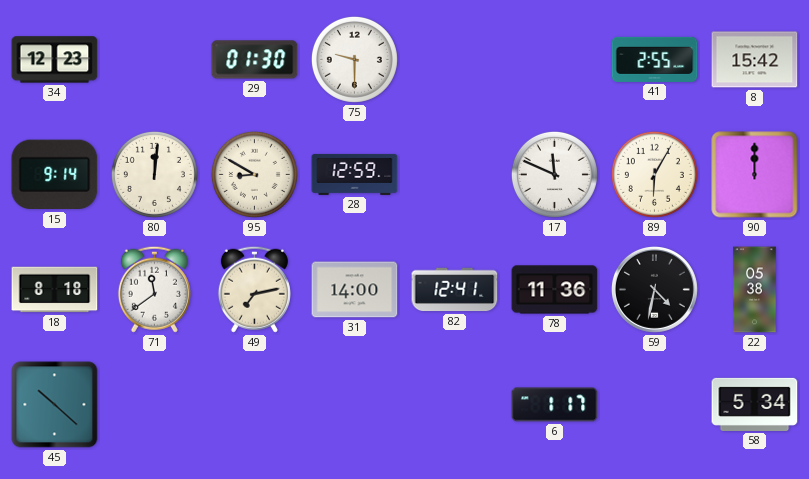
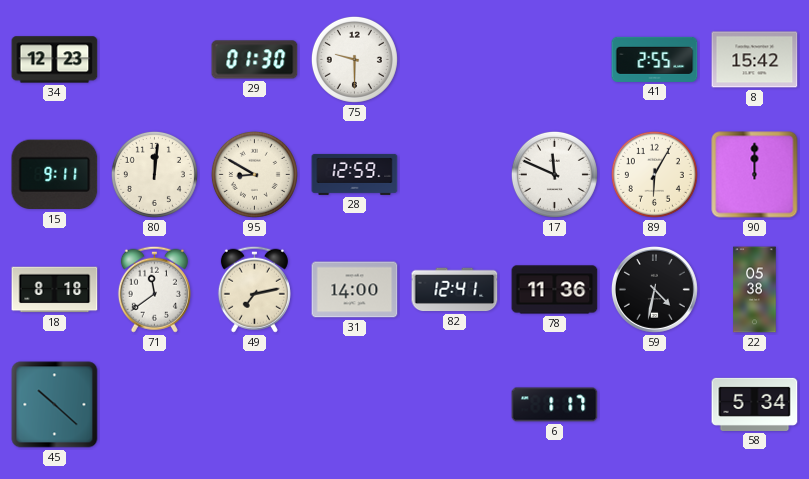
15: 9:14 -> 9:11
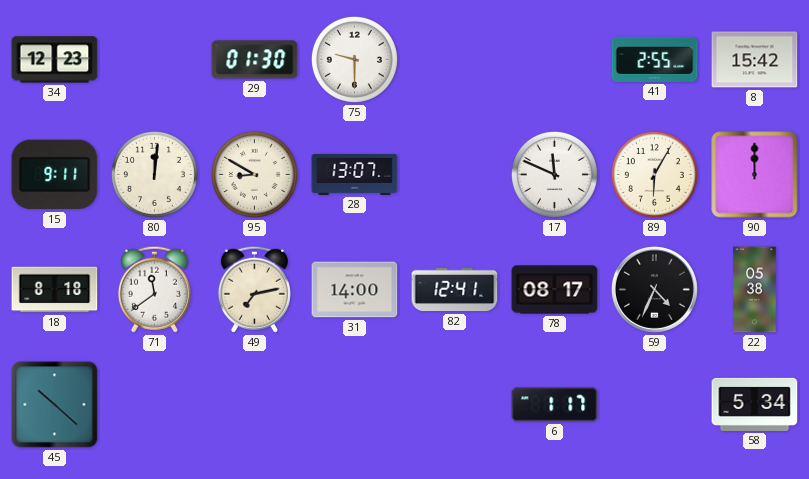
28: 12:59 -> 13:07
78: 11:36 -> 08:17
59: 4:32 -> 4:34
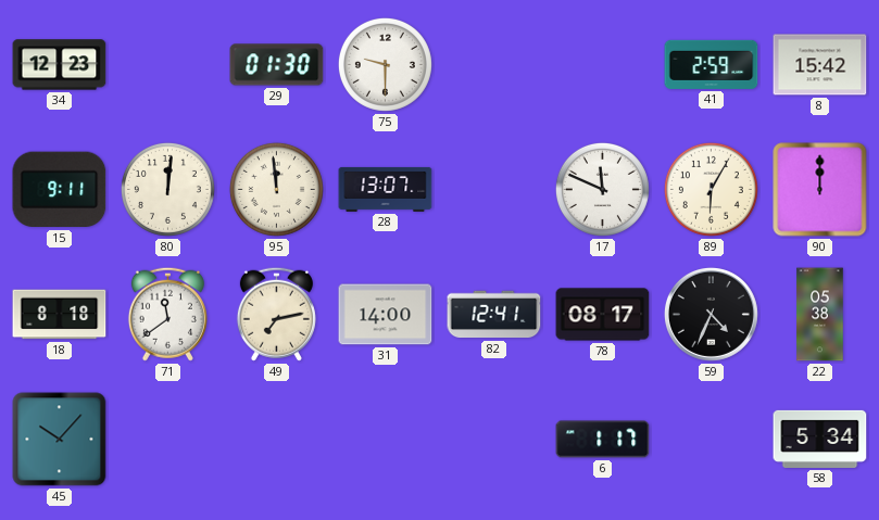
41: 2:55 -> 2:59
95: 8:50 -> 11:59
45: 10:22 -> 10:07
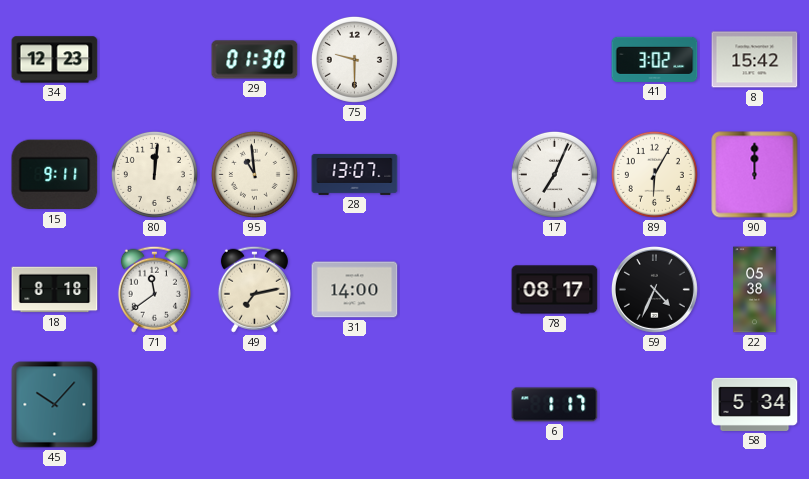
41: 2:59 -> 3:02
95: 11:59 -> 10:59
17: 11:49 -> 7:04
82: 12:41 -> none
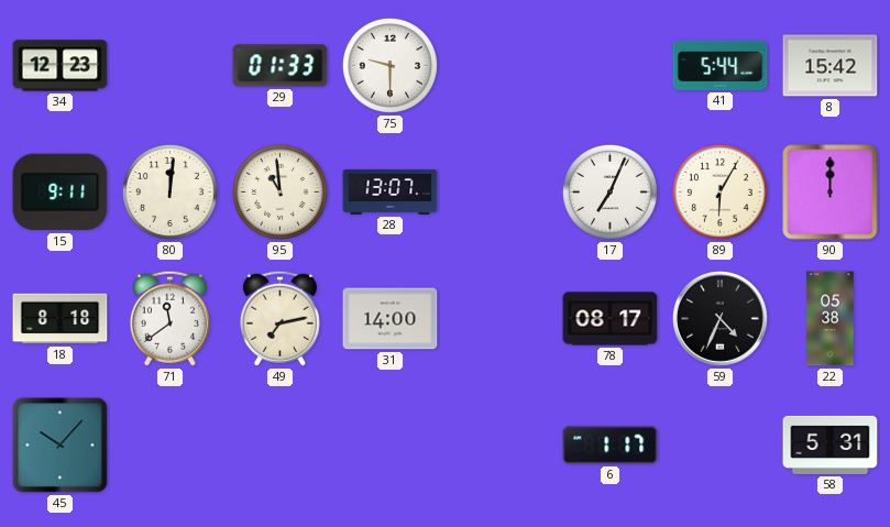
29: 01:30 -> 01:33
41: 3:02 -> 5:44
58: 5:34 -> 5:31
